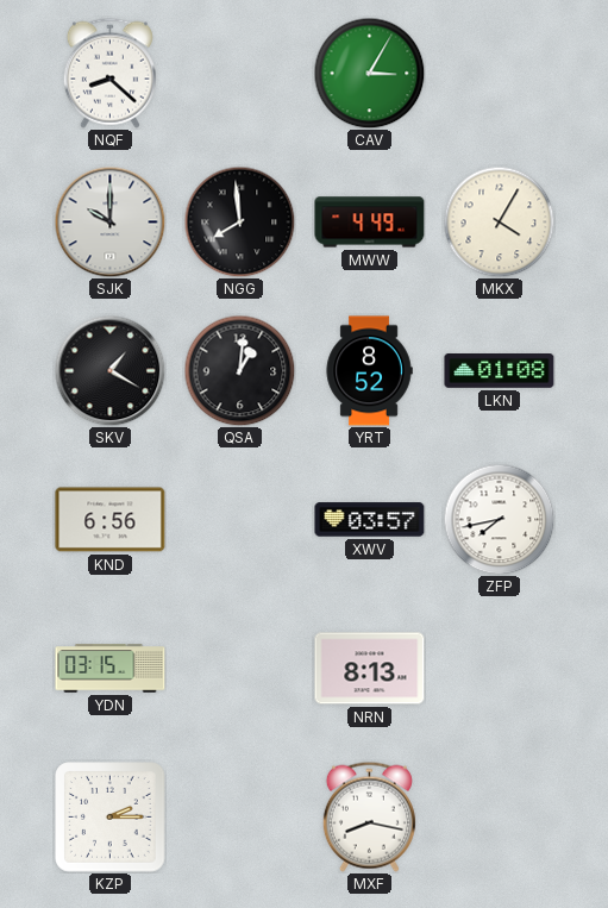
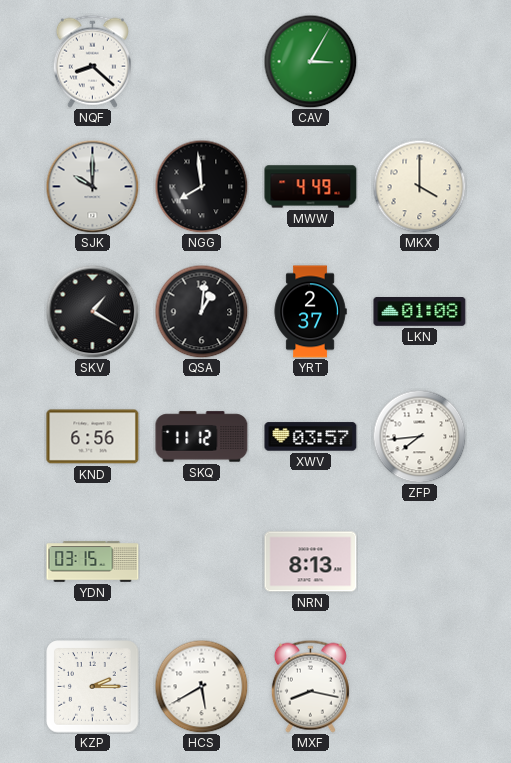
MKX: 4:05 -> 4:00
YRT: 8:52 -> 2:37
SKQ: none -> 11:12
ZFP: 7:43 -> 7:44
HCS: none -> 5:40
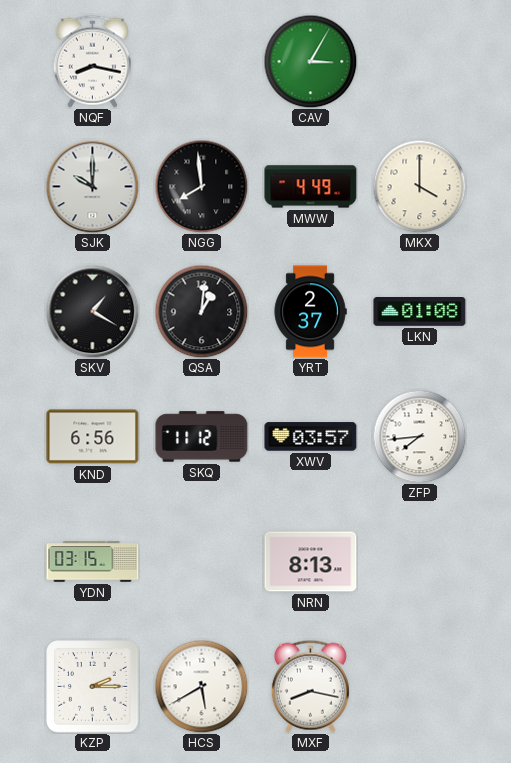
NQF: 8:22 -> 8:17
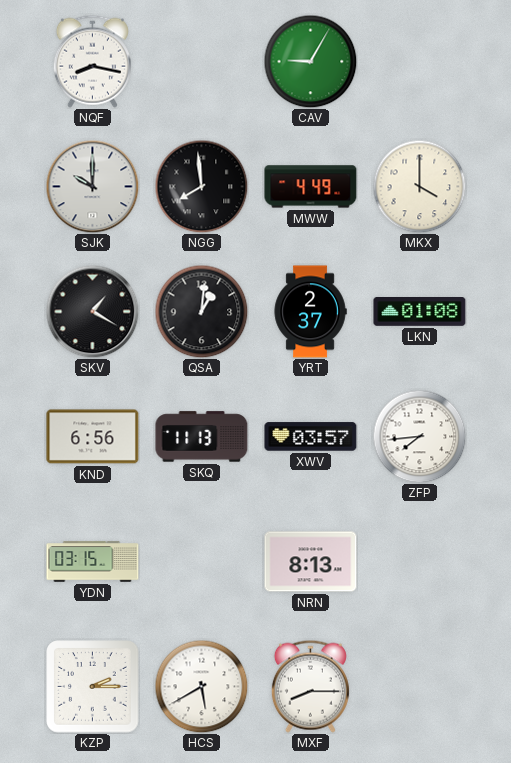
CAV: 3:05 -> 9:05
SKQ: 11:12 -> 11:13
MXF: 8:17 -> 8:15
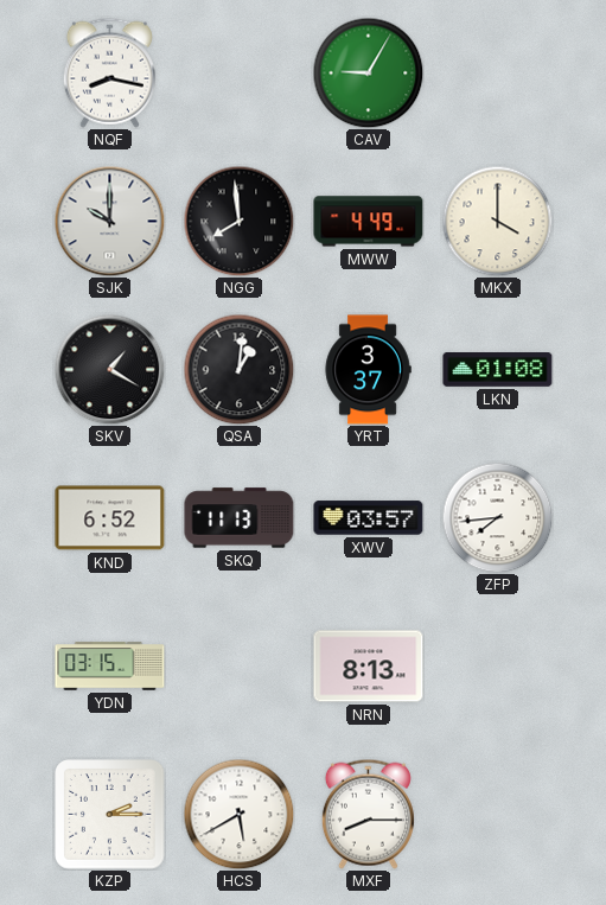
YRT: 2:37 -> 3:37
KND: 6:56 -> 6:52
